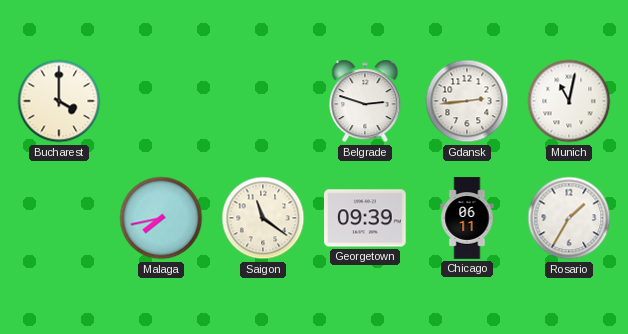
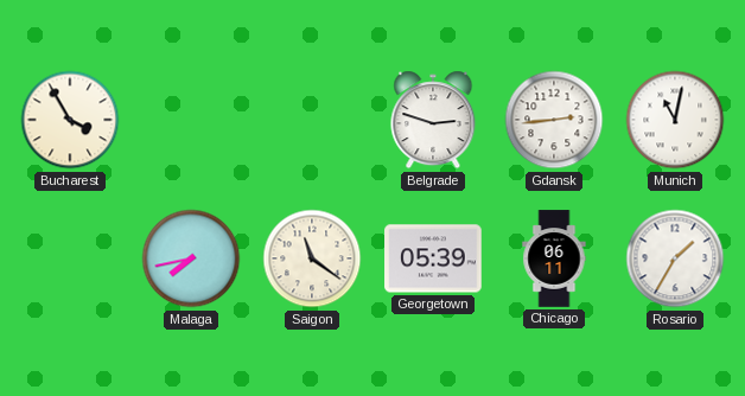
Bucharest: 4:00 -> 3:55
Georgetown: 09:39 -> 05:39
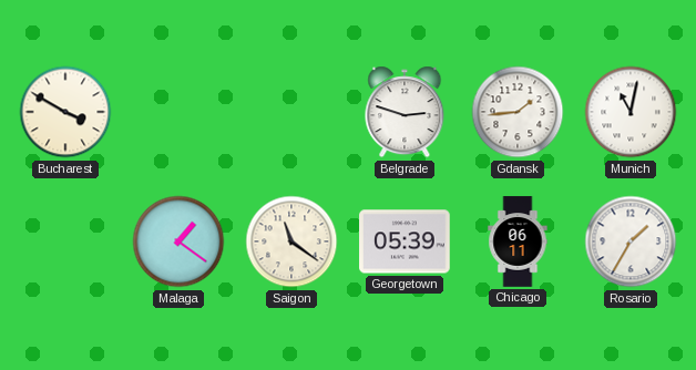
Bucharest: 3:55 -> 3:50
Gdansk: 2:44 -> 1:44
Malaga: 7:43 -> 1:21
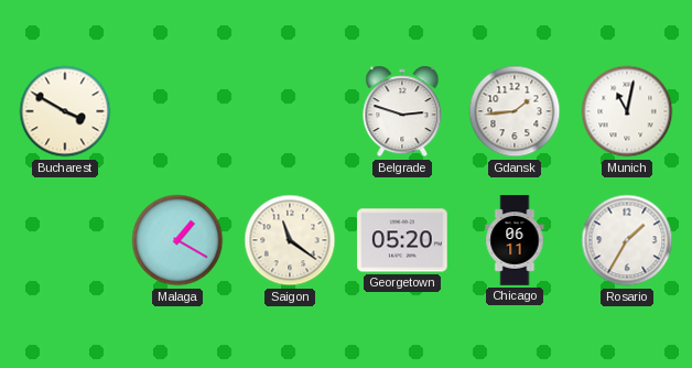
Malaga: 1:21 -> 1:20
Georgetown: 05:39 -> 05:20
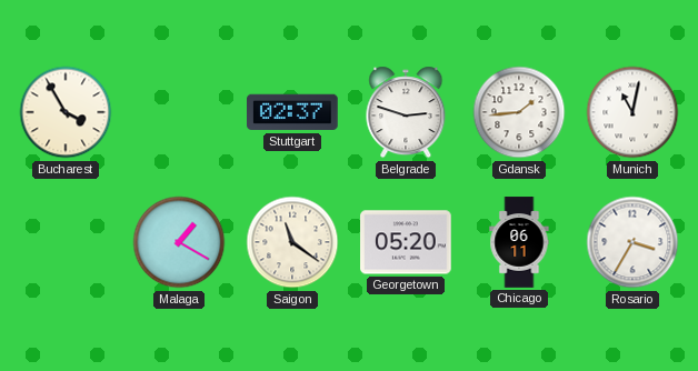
Bucharest: 3:50 -> 3:55
Stuttgart: none -> 02:37
Rosario: 1:35 -> 3:35
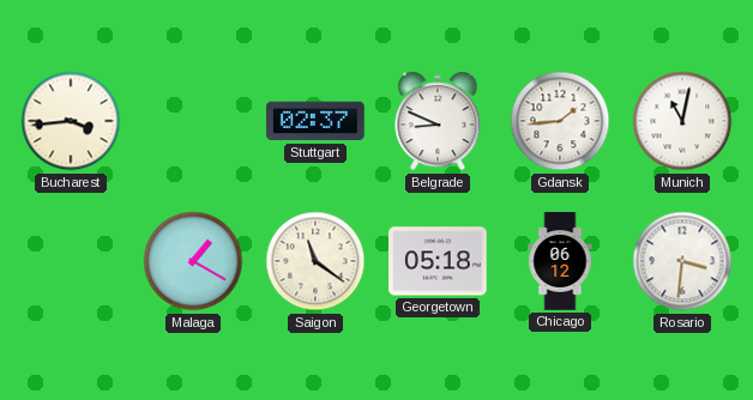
Bucharest: 3:55 -> 3:44
Belgrade: 2:48 -> 8:49
Georgetown: 05:20 -> 05:18
Chicago: 06:11 -> 06:12
Rosario: 3:35 -> 3:31
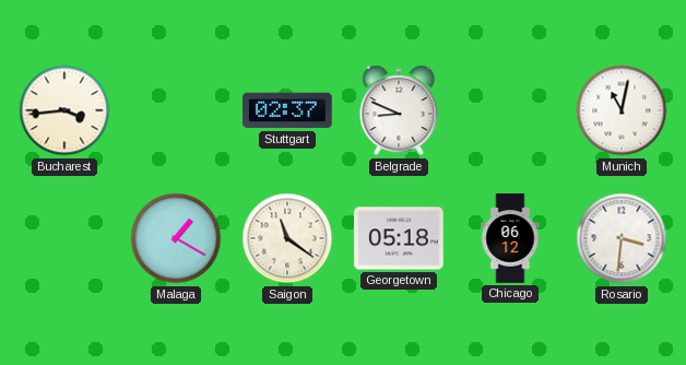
Gdansk: 1:44 -> none
